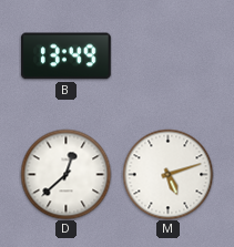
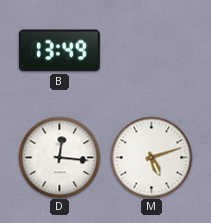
D: 12:38 -> 12:16
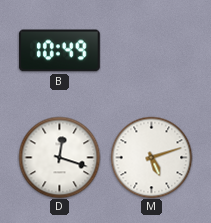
B: 13:49 -> 10:49
D: 12:16 -> 12:18
